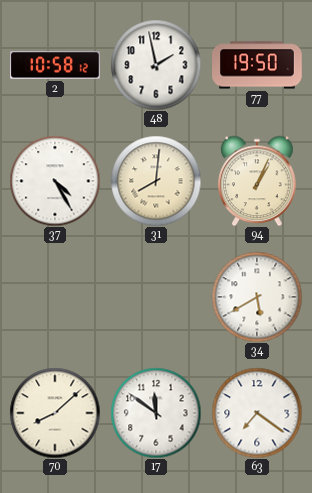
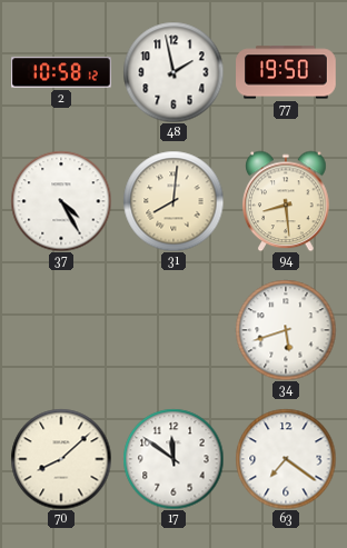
94: 1:04 -> 8:29
34: 5:40 -> 5:42
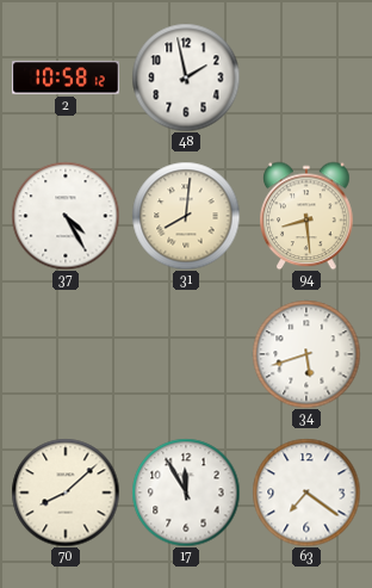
77: 19:50 -> none
17: 11:51 -> 11:55
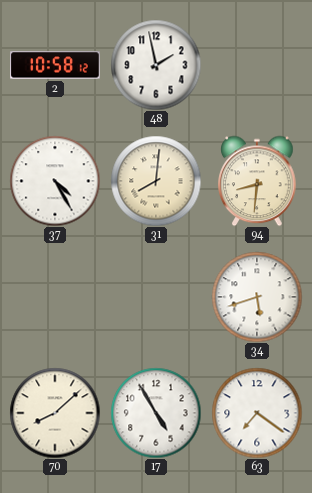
94: 8:29 -> 8:31
17: 11:55 -> 4:55
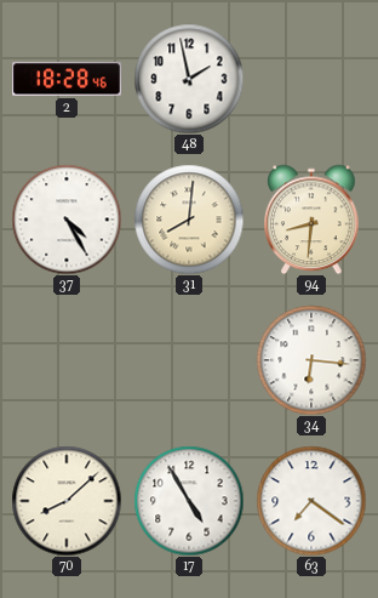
2: 10:58 -> 18:28
34: 5:42 -> 6:16
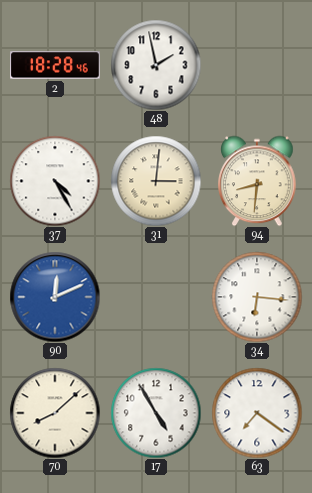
31: 8:01 -> 3:01
90: none -> 12:11
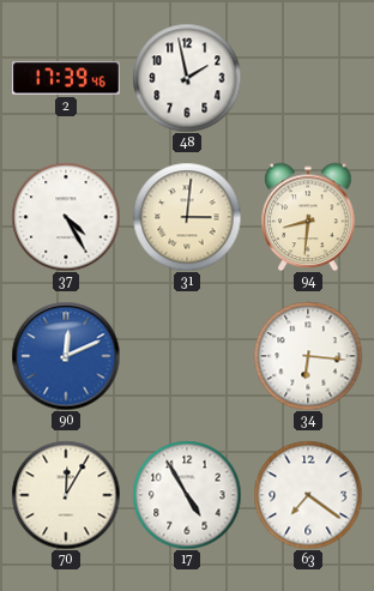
2: 18:28 -> 17:39
70: 8:08 -> 12:05
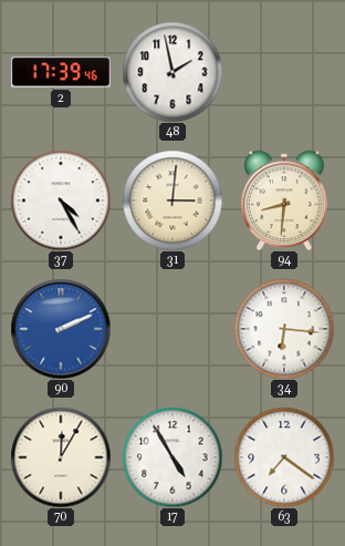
90: 12:11 -> 2:11
